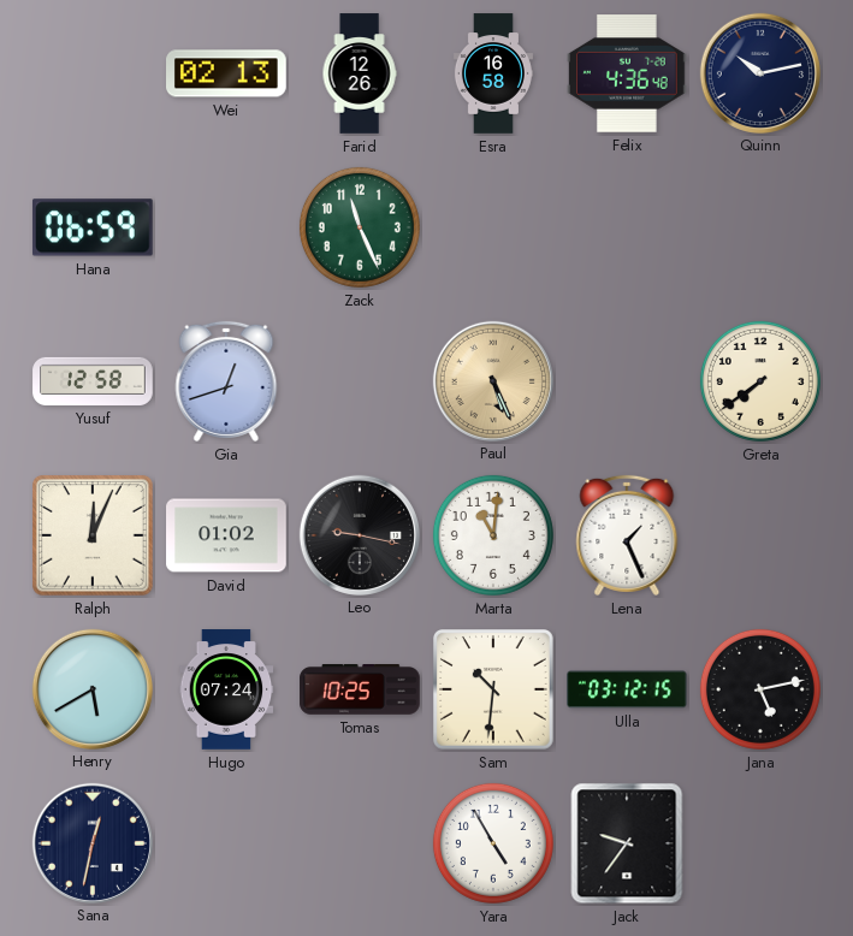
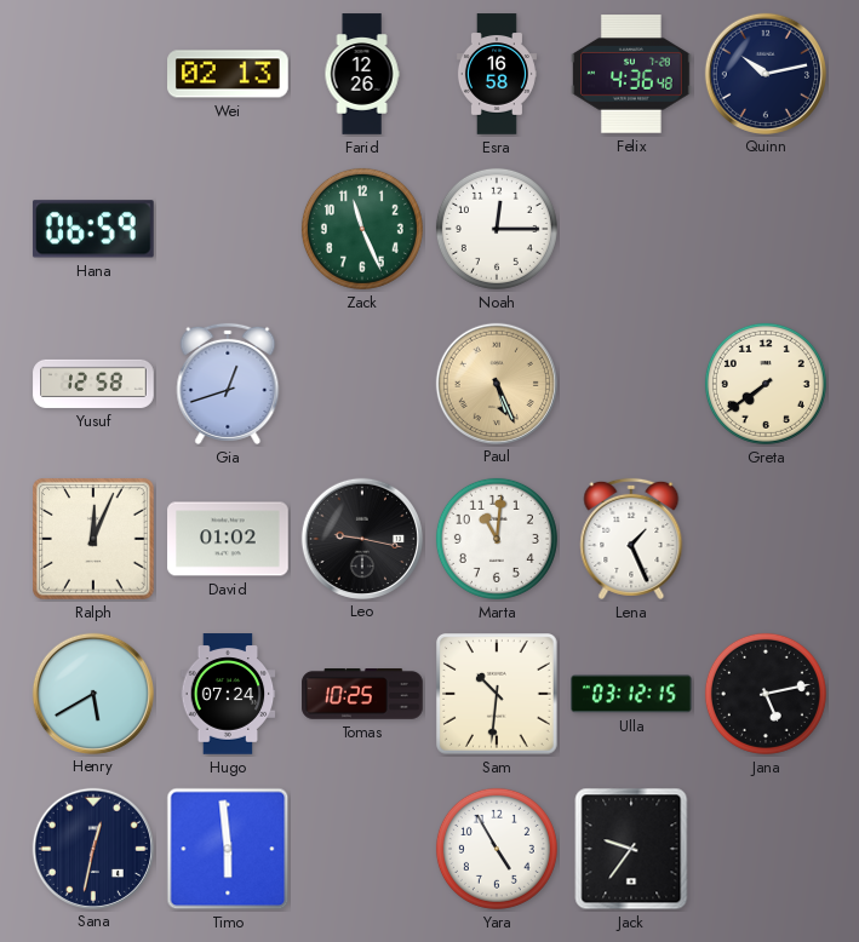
Noah: none -> 12:15
Timo: none -> 5:59
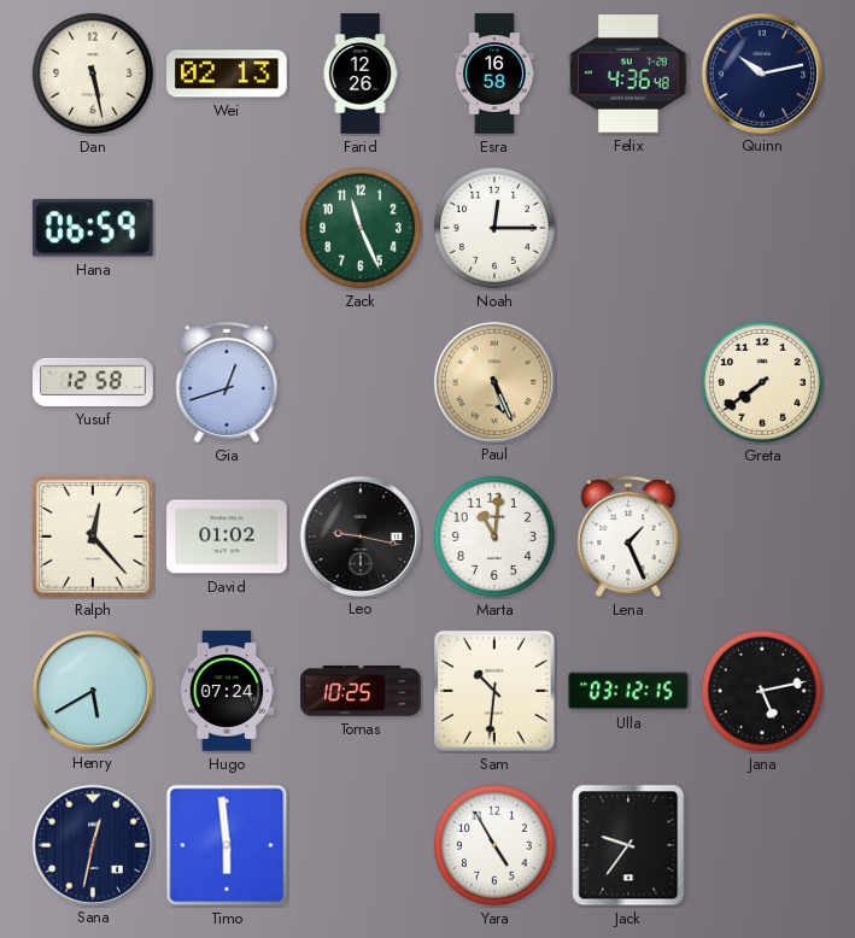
Dan: none -> 5:28
Ralph: 12:04 -> 12:23
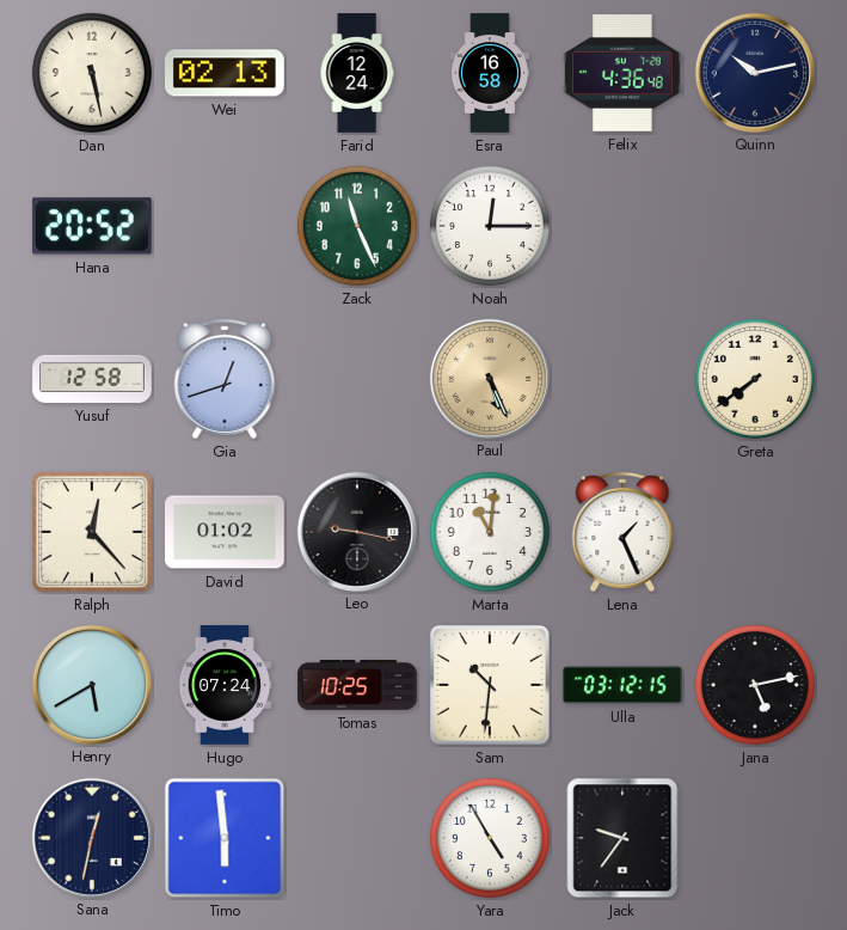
Farid: 12:26 -> 12:24
Hana: 06:59 -> 20:52
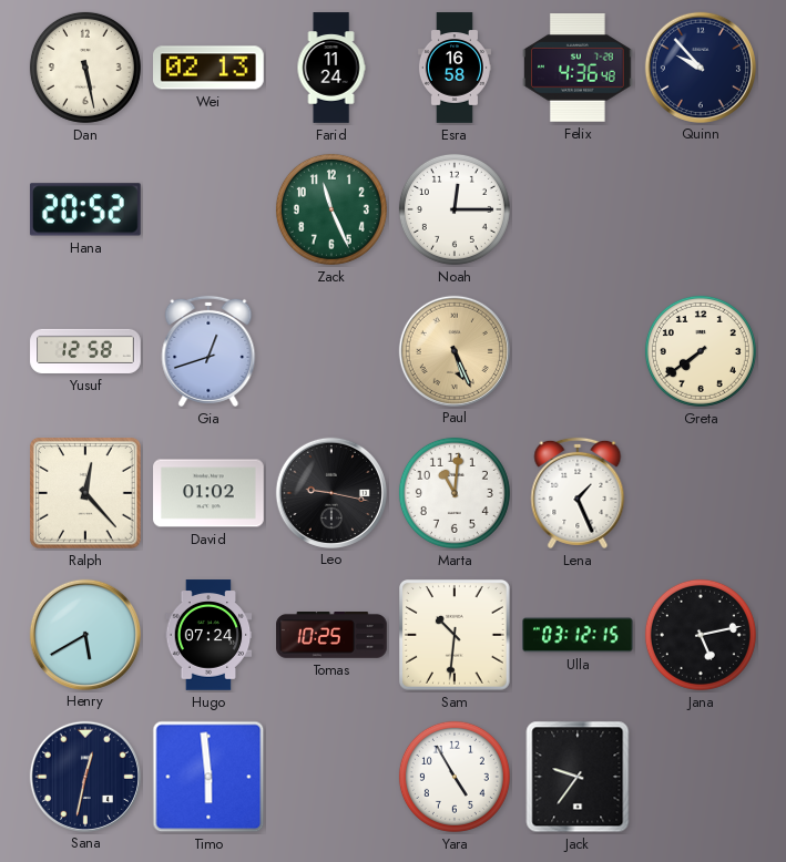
Farid: 12:24 -> 11:24
Quinn: 10:13 -> 9:53
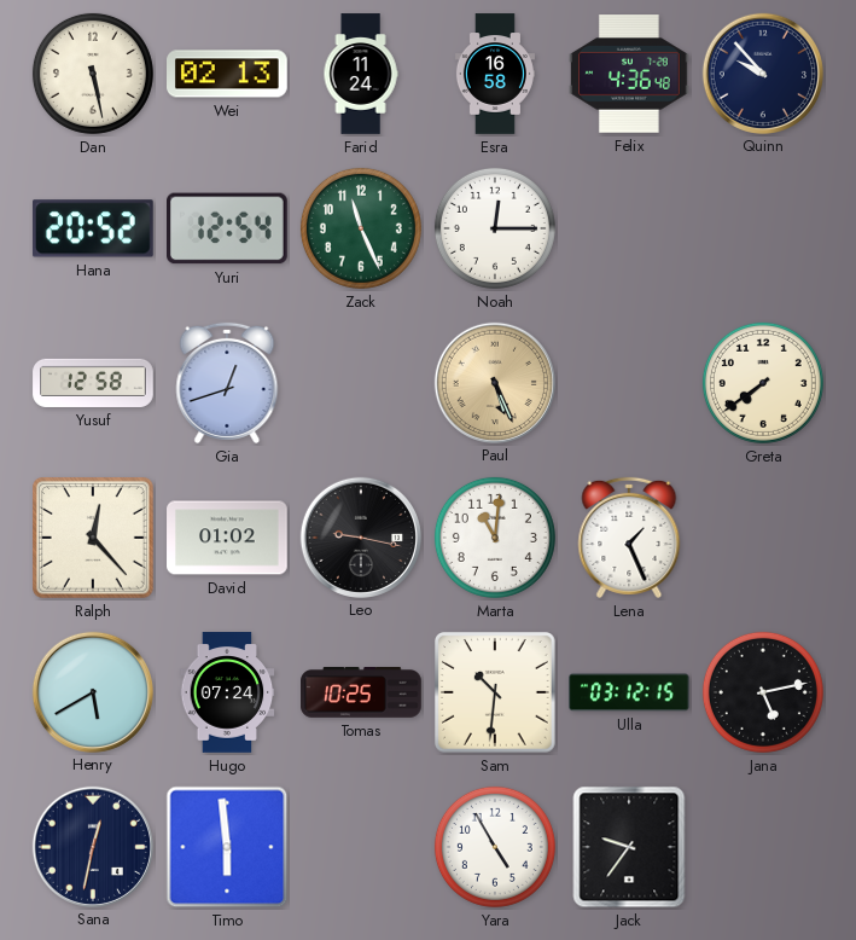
Yuri: none -> 12:54
